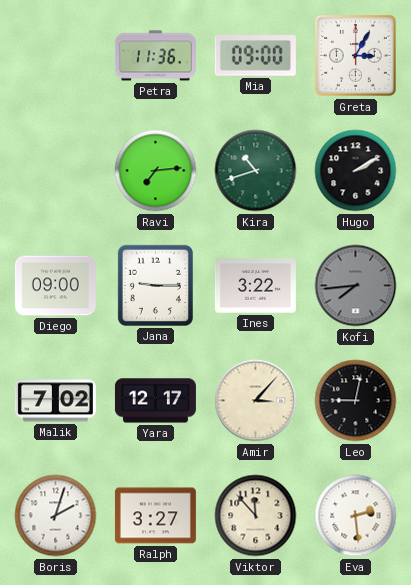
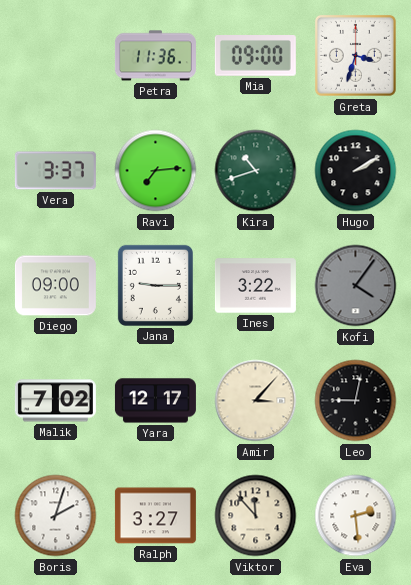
Greta: 3:05 -> 3:33
Vera: none -> 3:37
Kofi: 7:44 -> 4:06
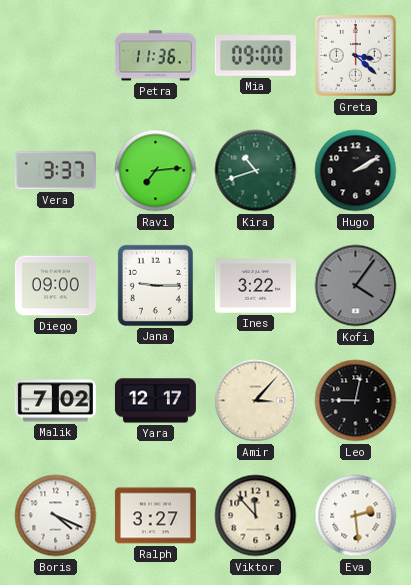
Greta: 3:33 -> 3:22
Boris: 2:03 -> 4:19
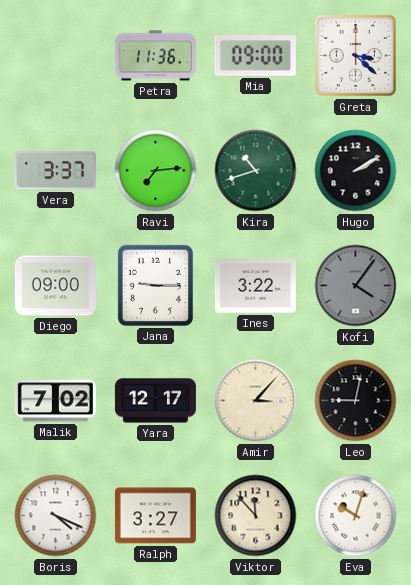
Eva: 2:29 -> 10:03
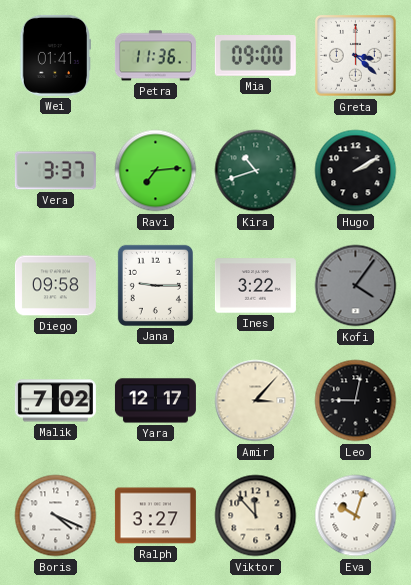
Wei: none -> 01:41
Diego: 09:00 -> 09:58
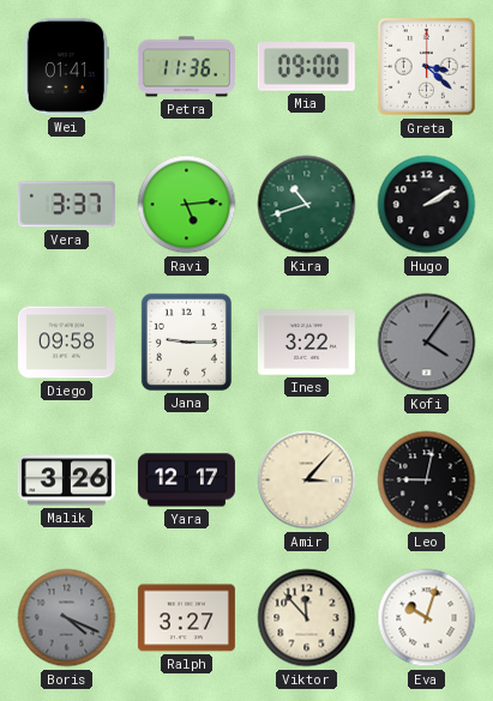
Ravi: 7:14 -> 5:14
Malik: 7:02 -> 3:26
Boris dial: white -> grey
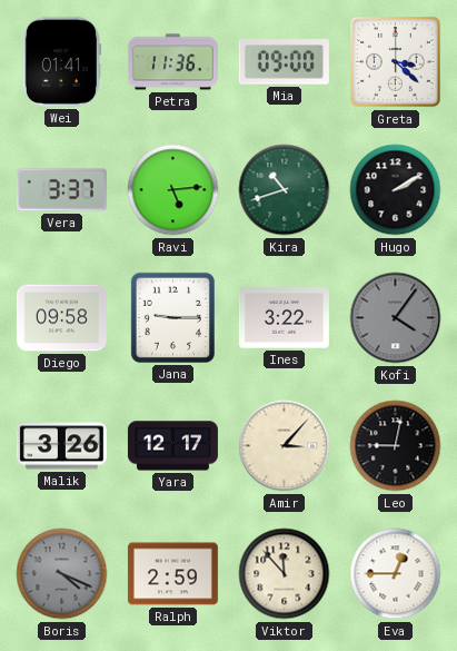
Ralph: 3:27 -> 2:59
Eva: 10:03 -> 12:45
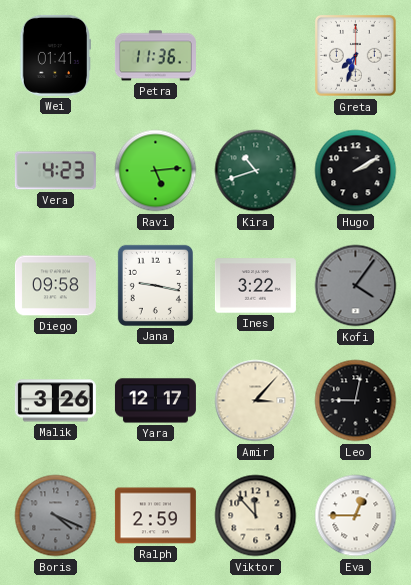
Mia: 09:00 -> none
Greta: 3:22 -> 7:33
Vera: 3:37 -> 4:23
Jana: 9:15 -> 9:17
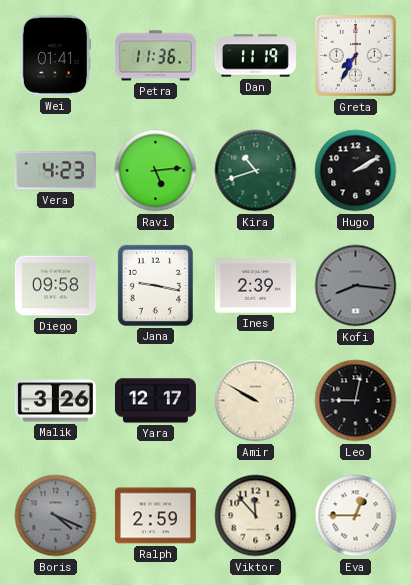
Dan: none -> 11:19
Greta: 7:33 -> 7:35
Ines: 3:22 -> 2:39
Kofi: 4:06 -> 8:16
Amir: 3:07 -> 9:50
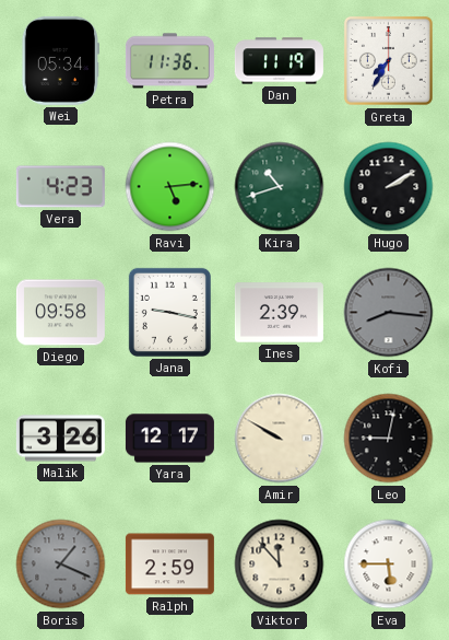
Wei: 01:41 -> 05:34
Boris: 4:19 -> 1:19
Eva: 12:45 -> 5:45
